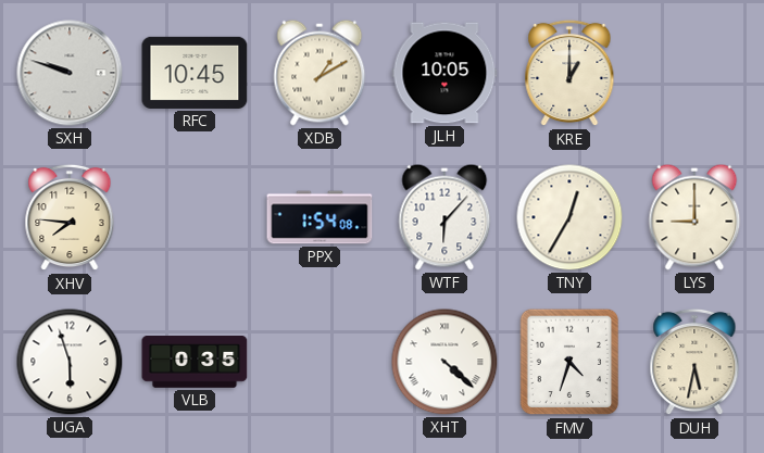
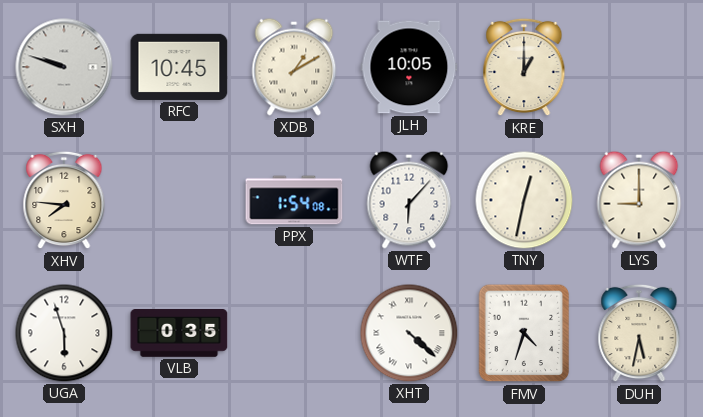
TNY: 12:35 -> 12:32
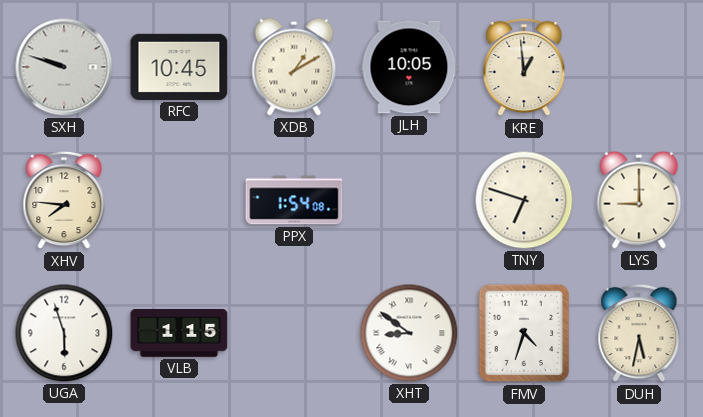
KRE: 1:00 -> 12:59
WTF: 6:07 -> none
TNY: 12:32 -> 6:48
VLB: 0:35 -> 1:15
XHT: 4:22 -> 8:51
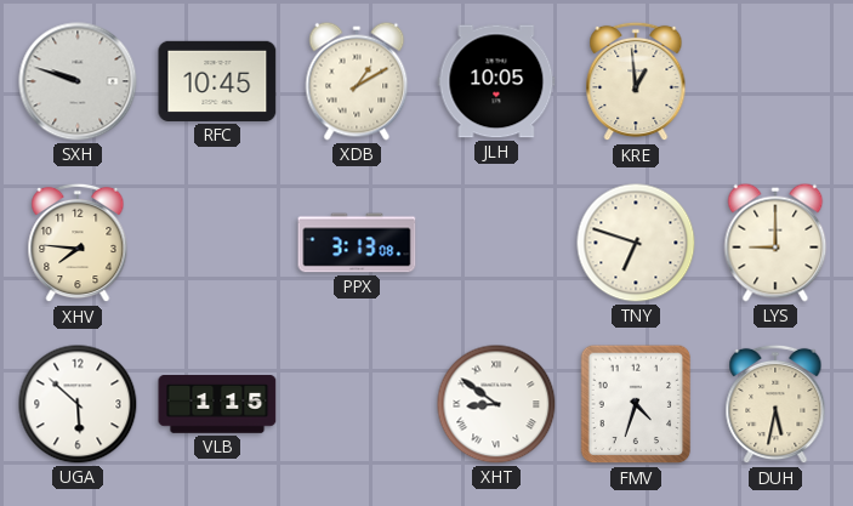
PPX: 1:54 -> 3:13
UGA: 5:57 -> 5:52
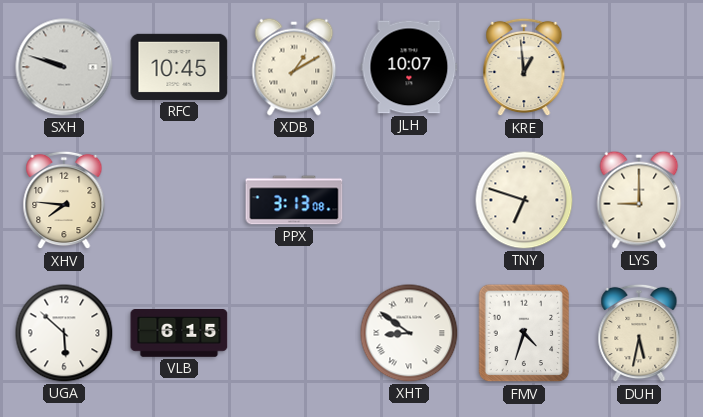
JLH: 10:05 -> 10:07
VLB: 1:15 -> 6:15
